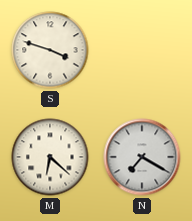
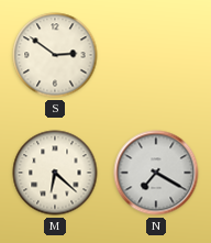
S: 3:48 -> 2:51
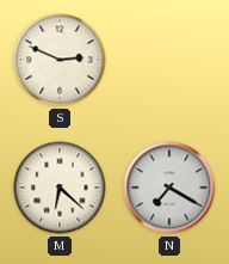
S: 2:51 -> 2:49
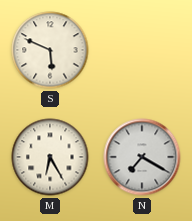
S: 2:49 -> 5:49
M: 6:22 -> 6:25
